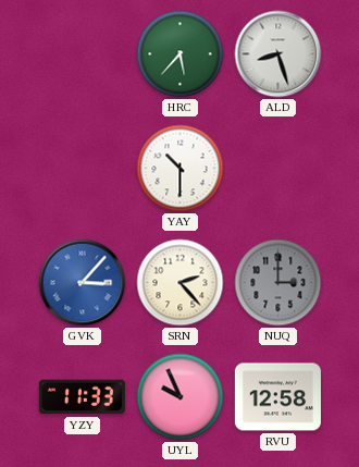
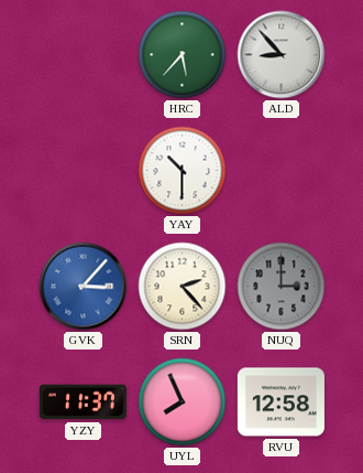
ALD: 8:27 -> 8:53
YZY: 11:33 -> 11:37
UYL: 9:56 -> 7:56
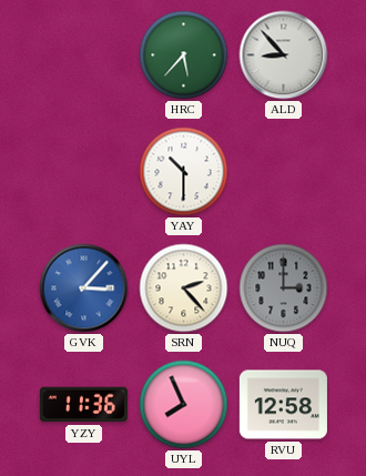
YZY: 11:37 -> 11:36
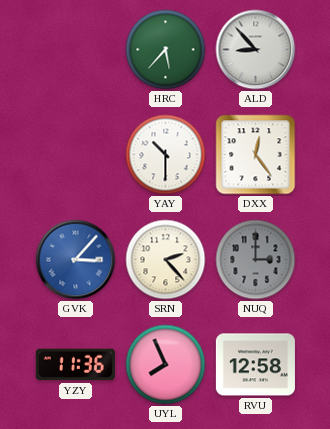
DXX: none -> 12:24
